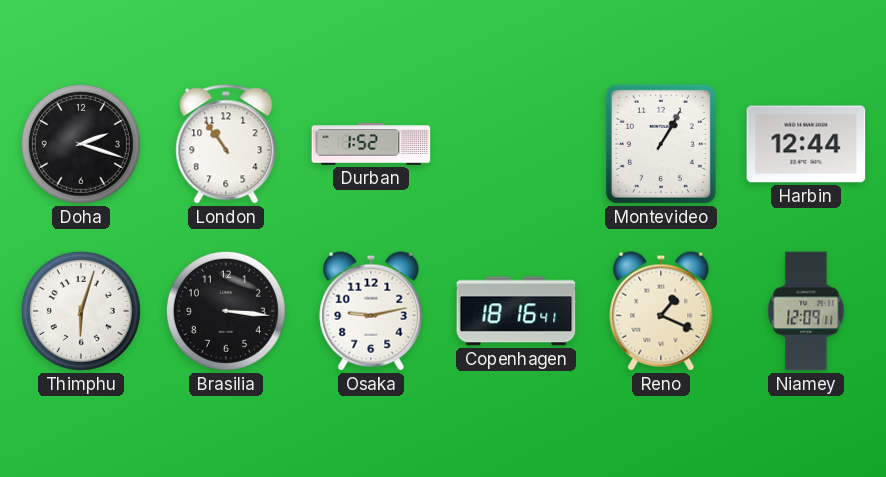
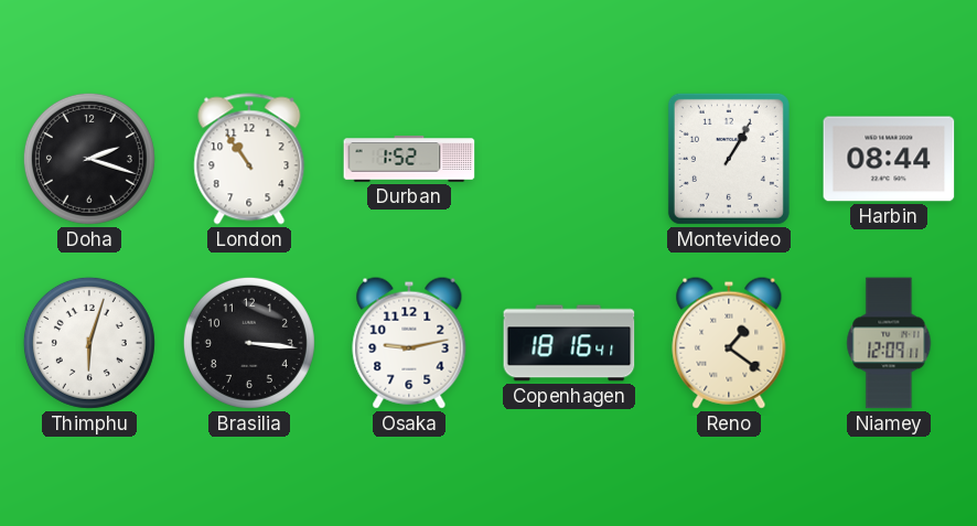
Harbin: 12:44 -> 08:44
Reno: 1:19 -> 1:21
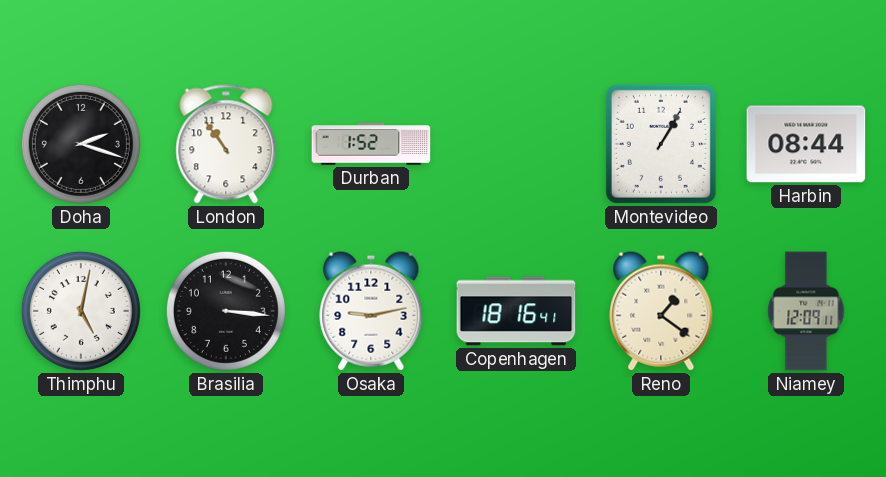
Thimphu: 6:03 -> 5:02
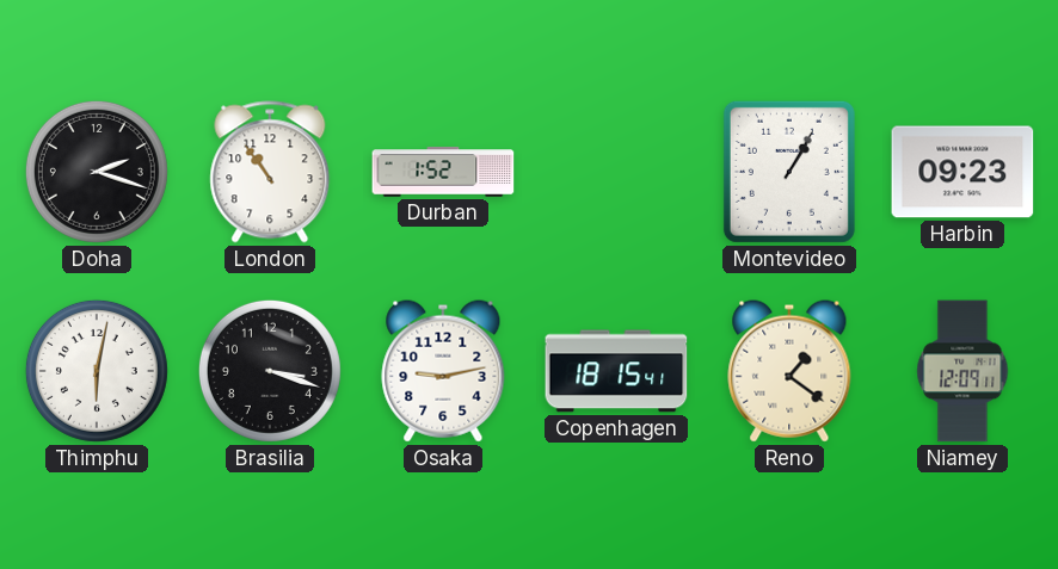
Harbin: 08:44 -> 09:23
Thimphu: 5:02 -> 6:02
Brasilia: 3:16 -> 3:18
Copenhagen: 18:16 -> 18:15
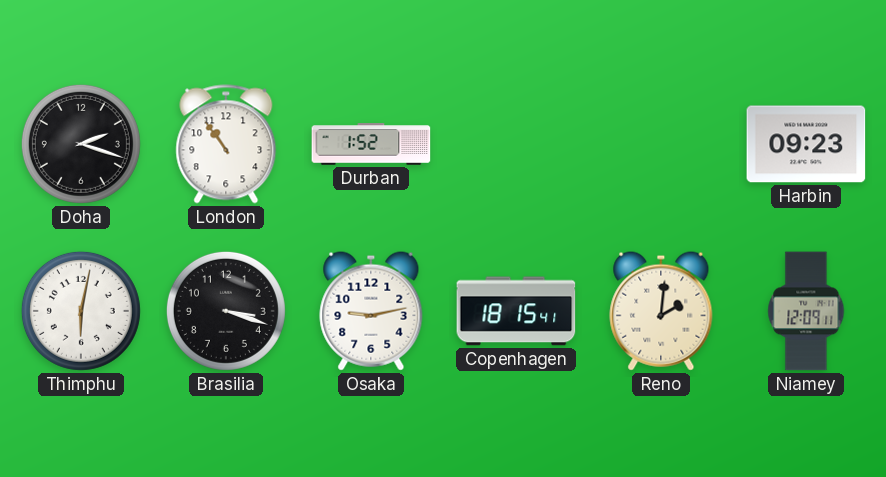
Montevideo: 1:05 -> none
Reno: 1:21 -> 2:01
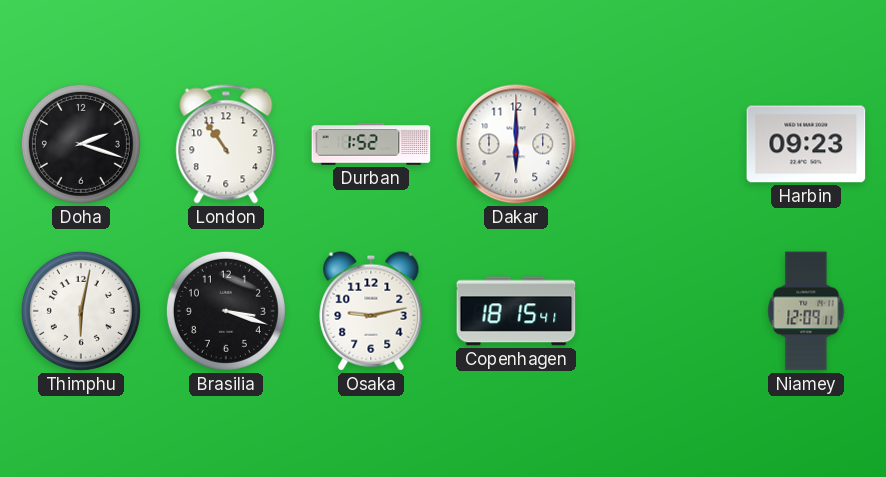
Dakar: none -> 6:00
Reno: 2:01 -> none
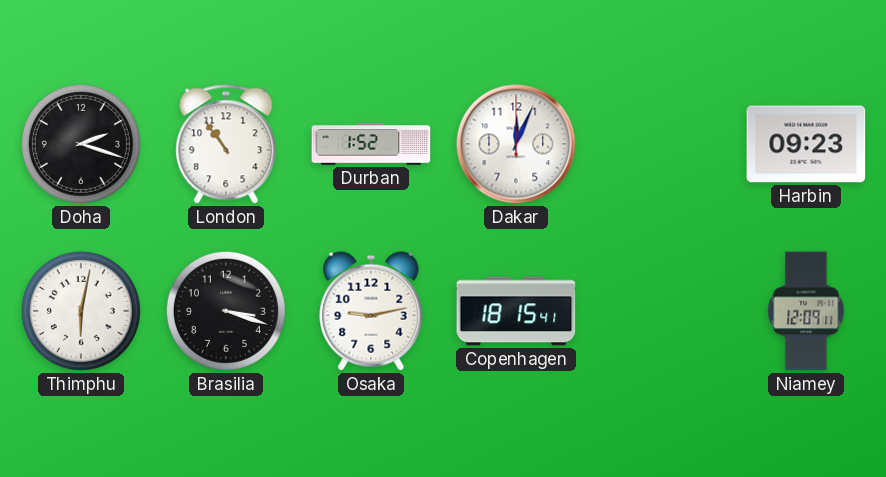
Dakar: 6:00 -> 12:04
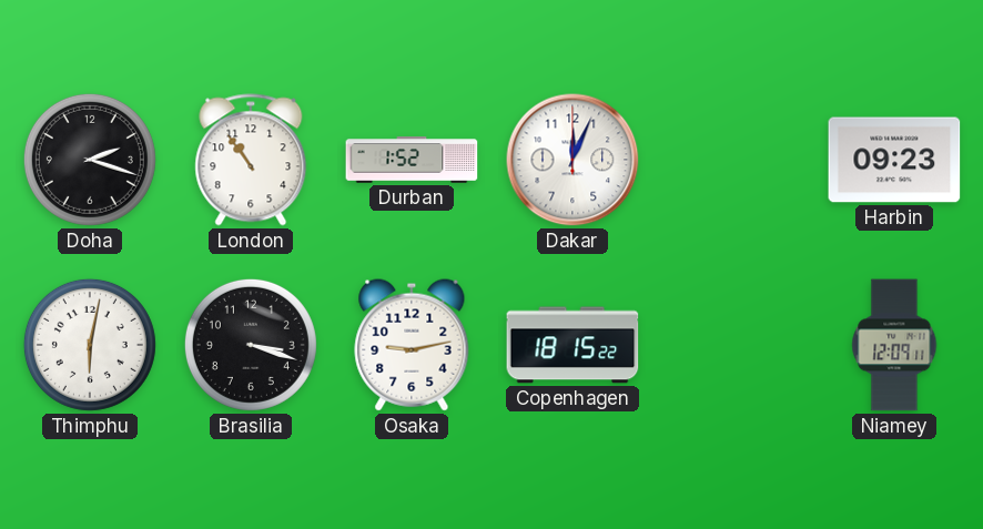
Copenhagen: 18:15:41 -> 18:15:22
